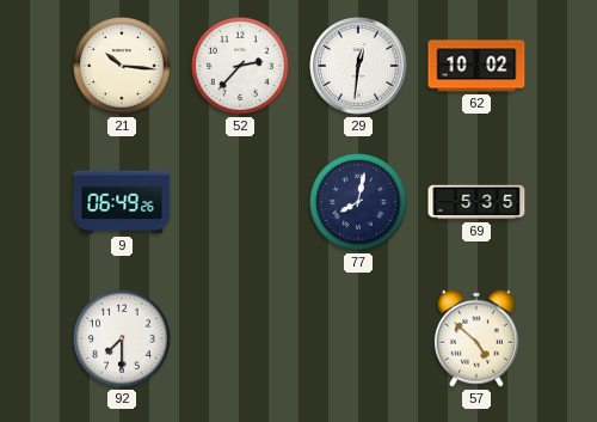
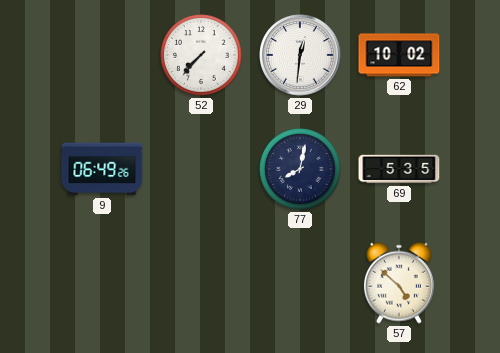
21: 10:16 -> none
52: 2:37 -> 7:37
92: 7:30 -> none
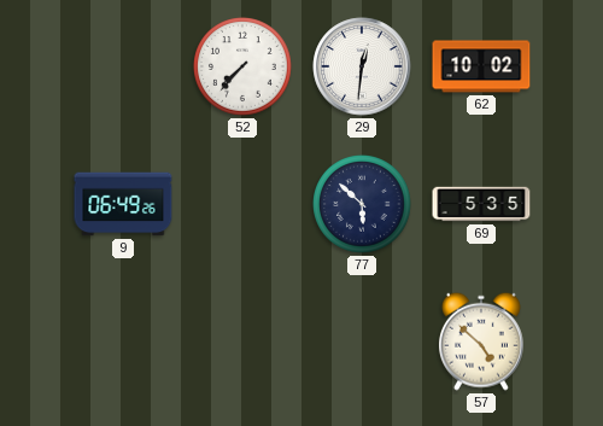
77: 8:02 -> 5:52
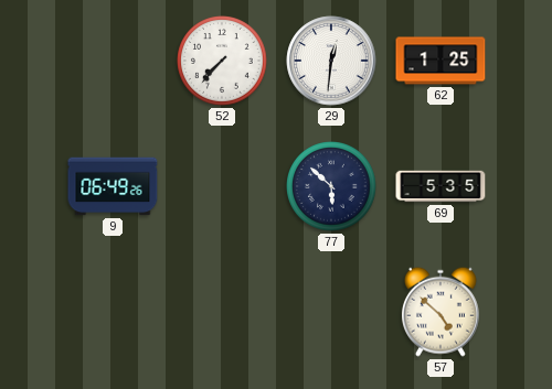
62: 10:02 -> 1:25
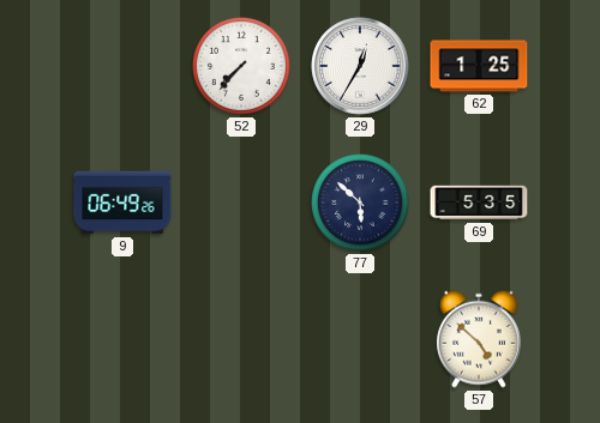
29: 12:31 -> 12:35
